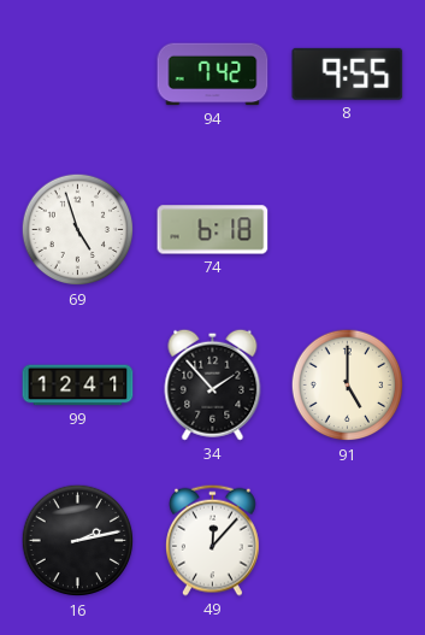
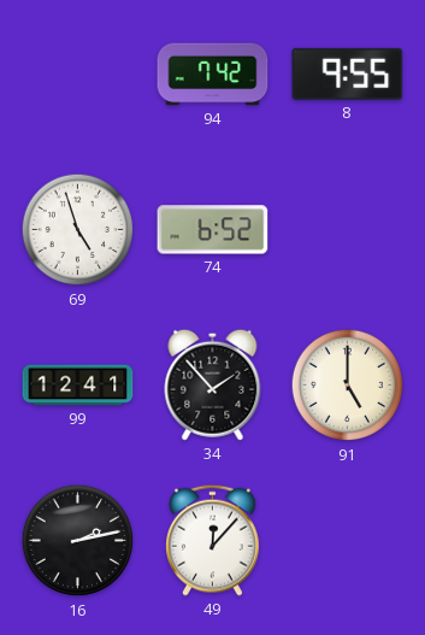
74: 6:18 -> 6:52
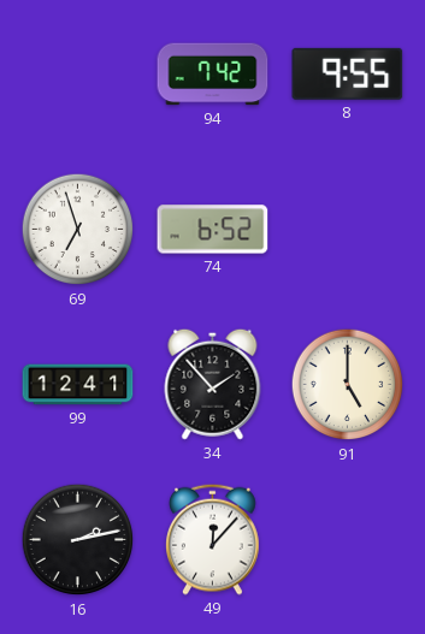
69: 4:57 -> 6:57
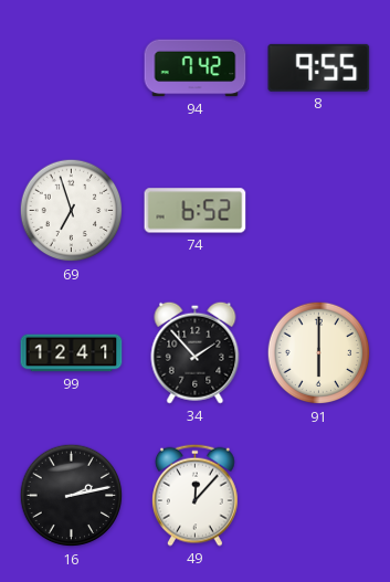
91: 5:00 -> 6:00
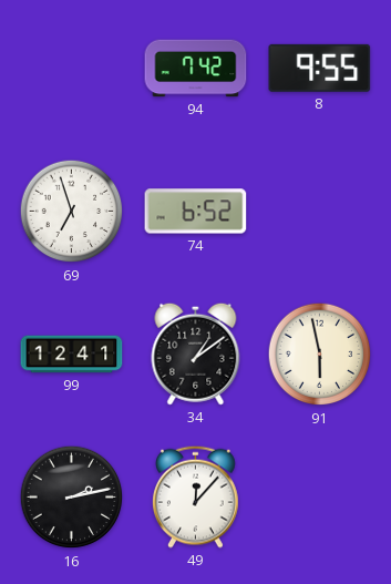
34: 1:53 -> 1:09
91: 6:00 -> 5:58
